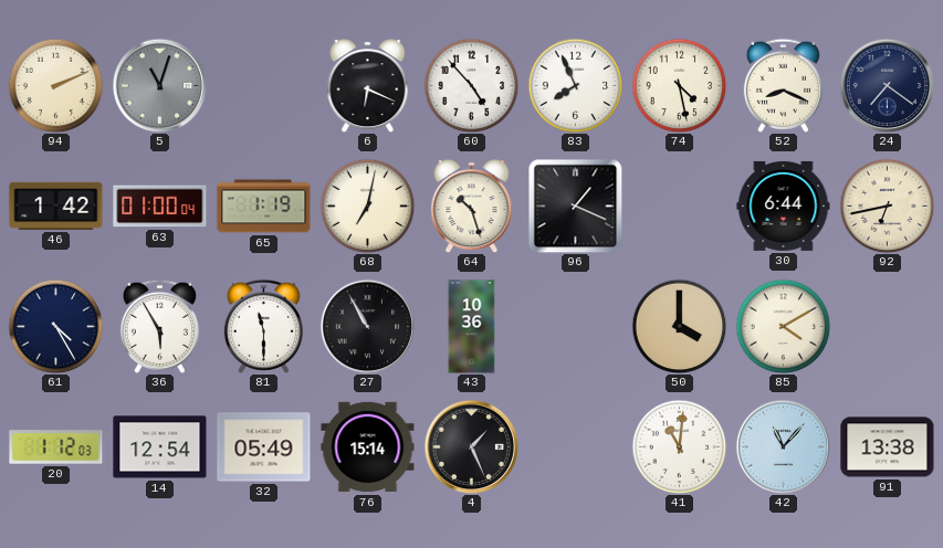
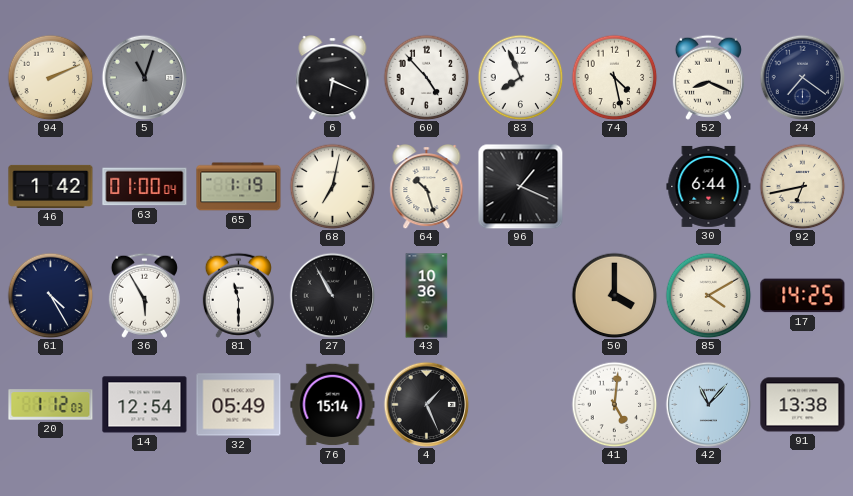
17: none -> 14:25
41: 11:01 -> 5:01
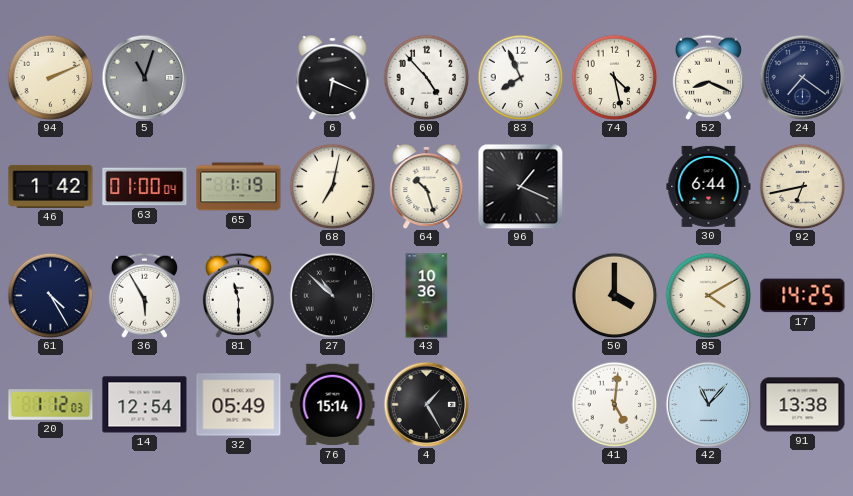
27: 10:55 -> 10:52
4: 1:26 -> 1:25
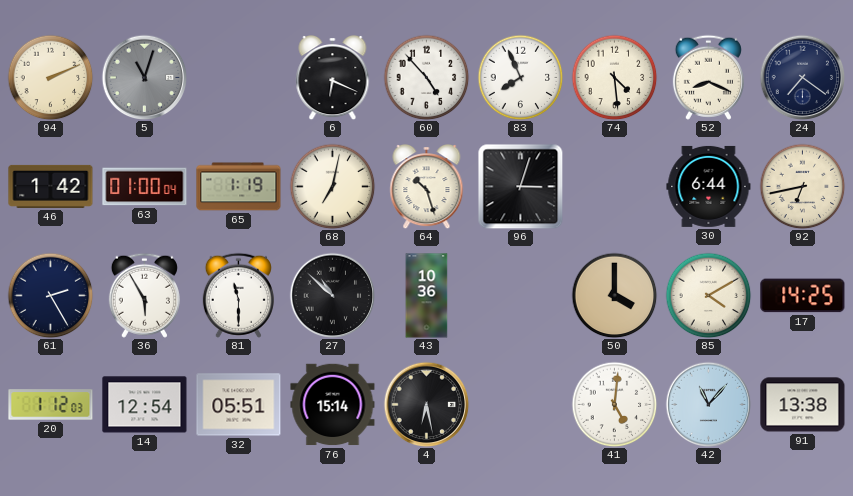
74: 4:28 -> 4:29
96: 1:19 -> 3:03
61: 4:25 -> 2:25
32: 05:49 -> 05:51
4: 1:25 -> 6:28
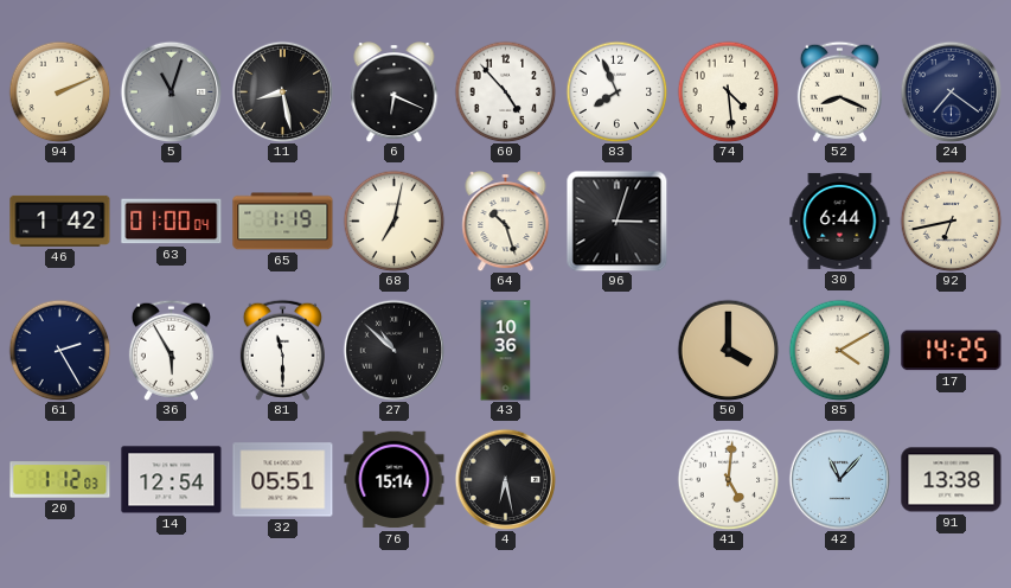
11: none -> 8:28
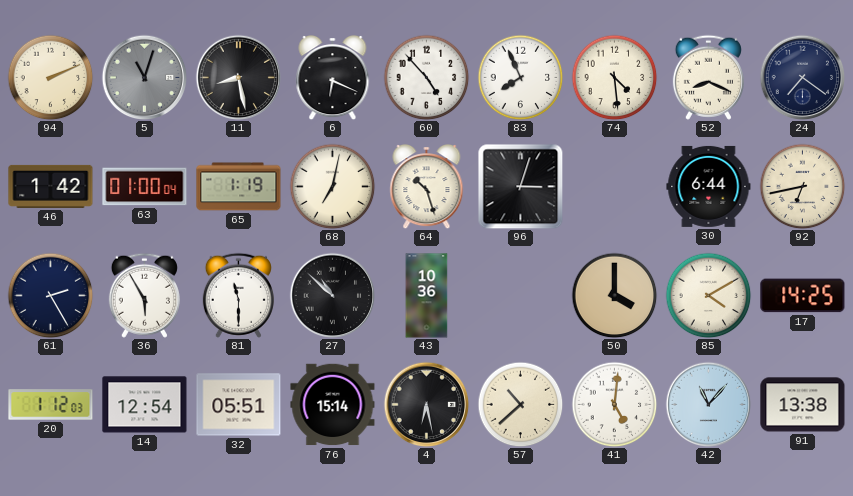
57: none -> 10:38
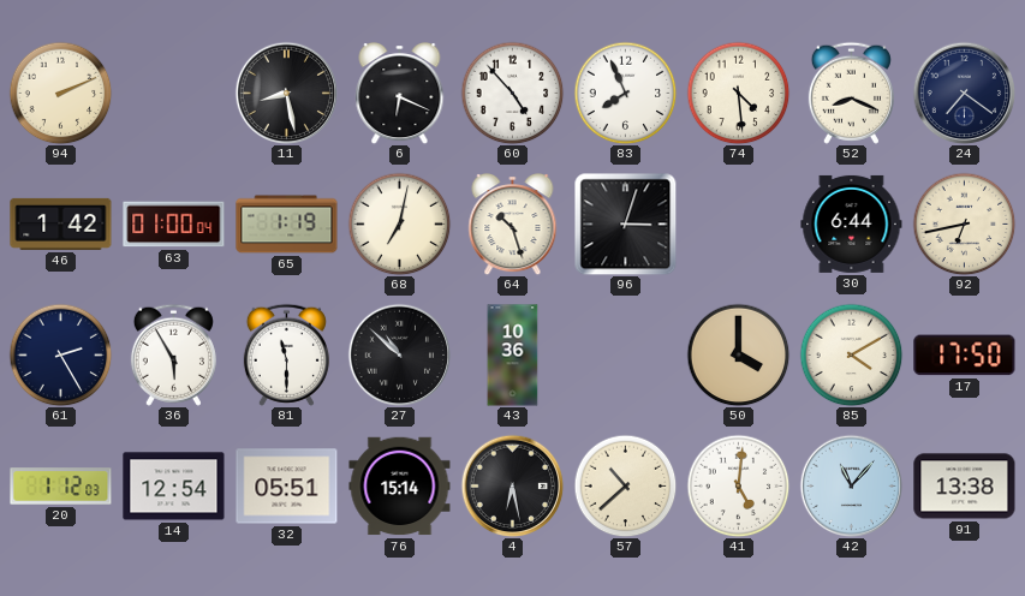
5: 11:03 -> none
17: 14:25 -> 17:50
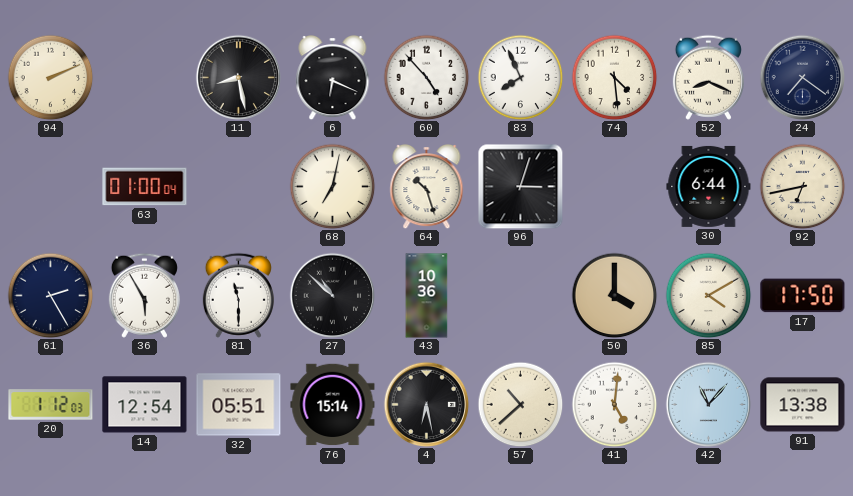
46: 1:42 -> none
65: 1:19 -> none
